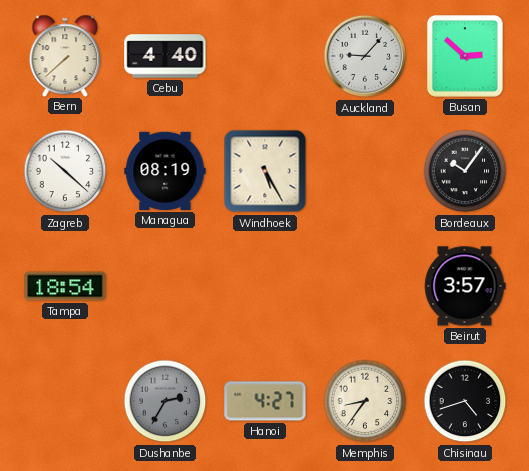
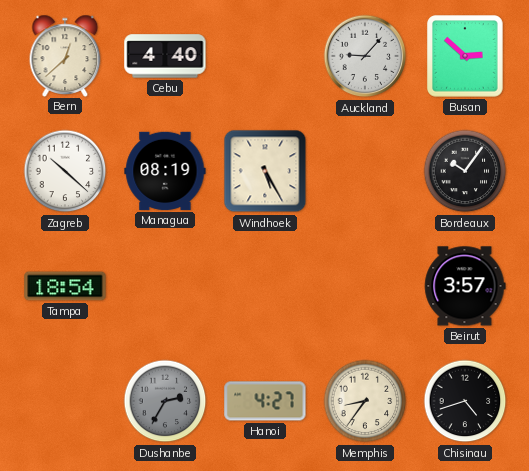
Bern: 7:38 -> 12:38
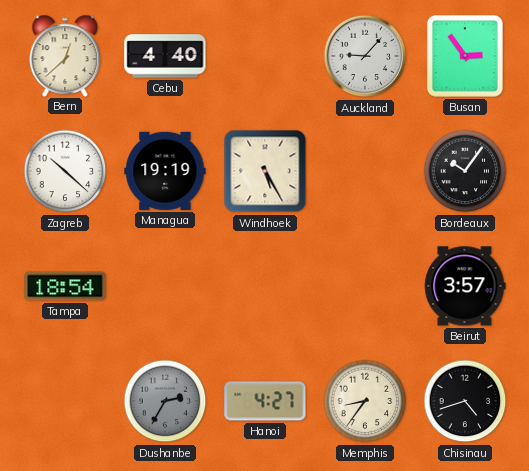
Busan: 2:52 -> 2:54
Managua: 08:19 -> 19:19
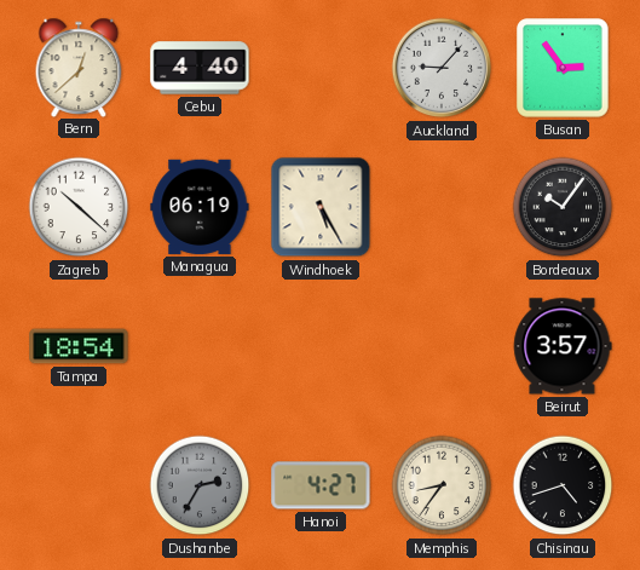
Managua: 19:19 -> 06:19
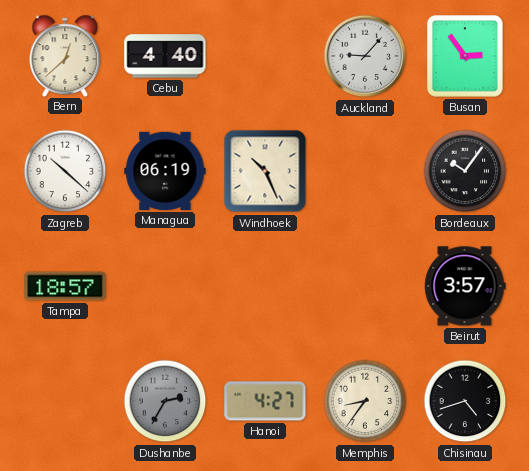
Windhoek: 5:25 -> 10:26
Tampa: 18:54 -> 18:57
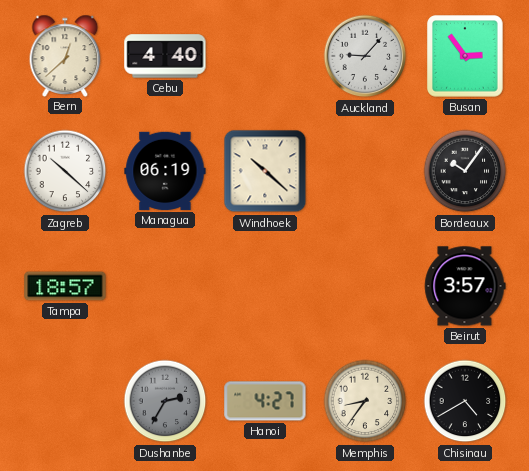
Windhoek: 10:26 -> 10:22
Chisinau: 4:42 -> 4:40
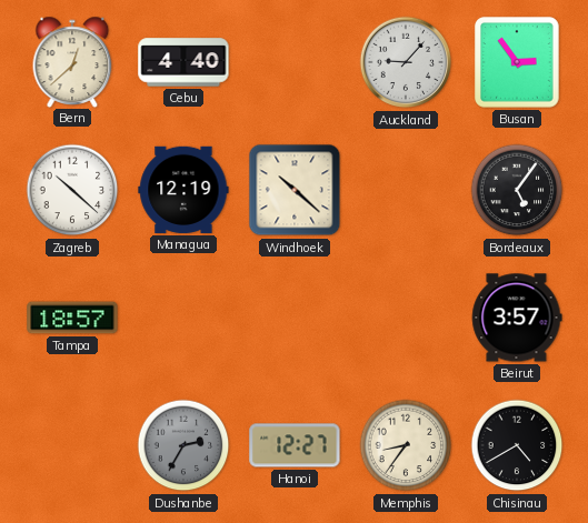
Managua: 06:19 -> 12:19
Bordeaux: 10:06 -> 5:06
Hanoi: 4:27 -> 12:27
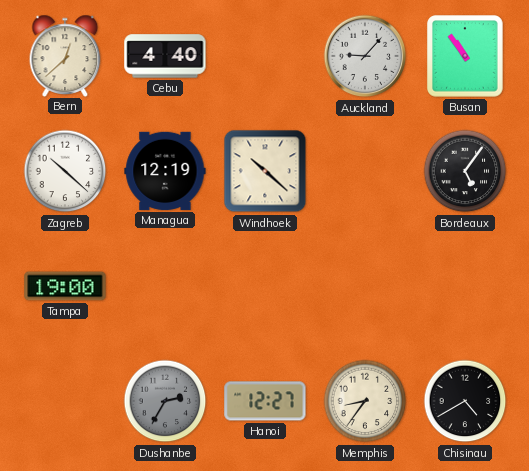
Busan: 2:54 -> 10:54
Tampa: 18:57 -> 19:00
Beirut: 3:57 -> none
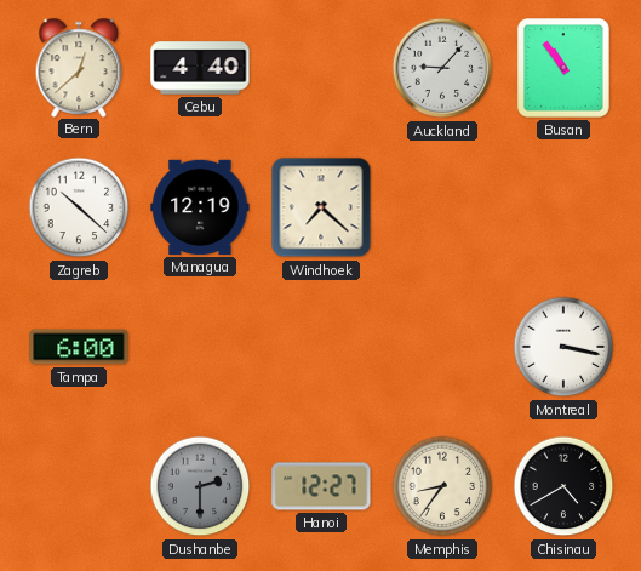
Windhoek: 10:22 -> 7:22
Bordeaux: 5:06 -> none
Tampa: 19:00 -> 6:00
Montreal: none -> 3:17
Dushanbe: 2:35 -> 2:30
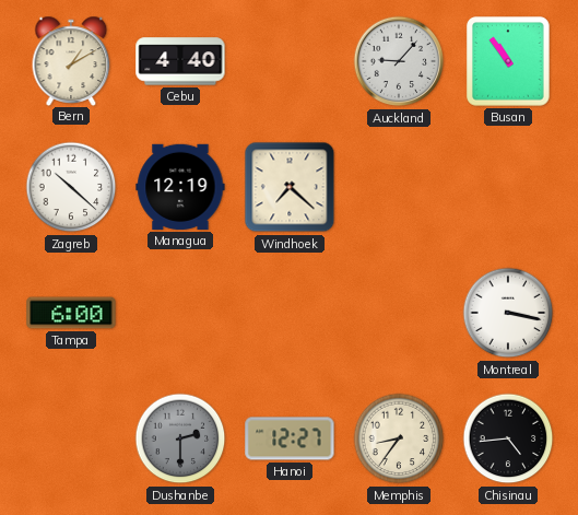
Bern: 12:38 -> 1:10
Chisinau: 4:40 -> 4:44
